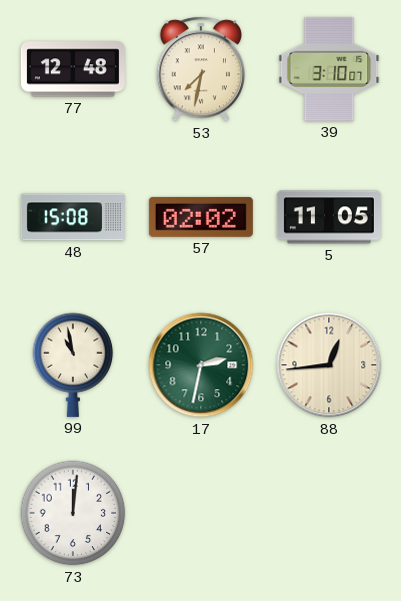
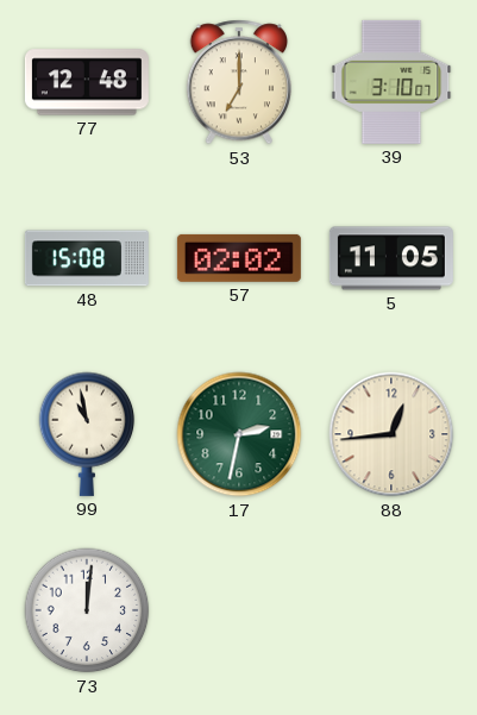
53: 7:32 -> 7:00
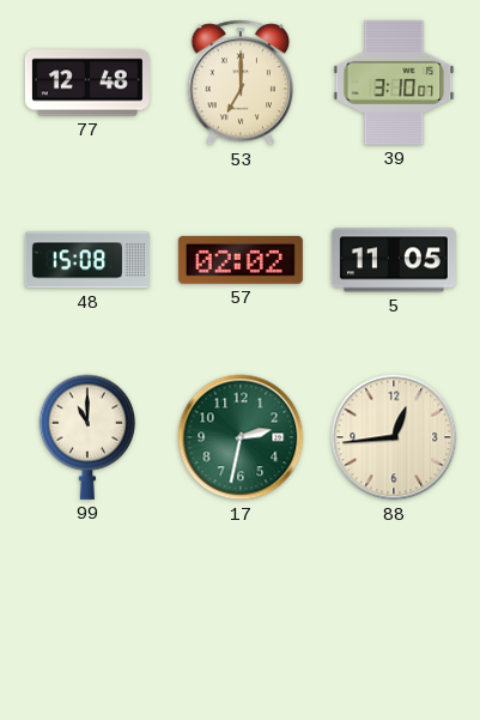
99: 10:58 -> 11:00
73: 12:01 -> none
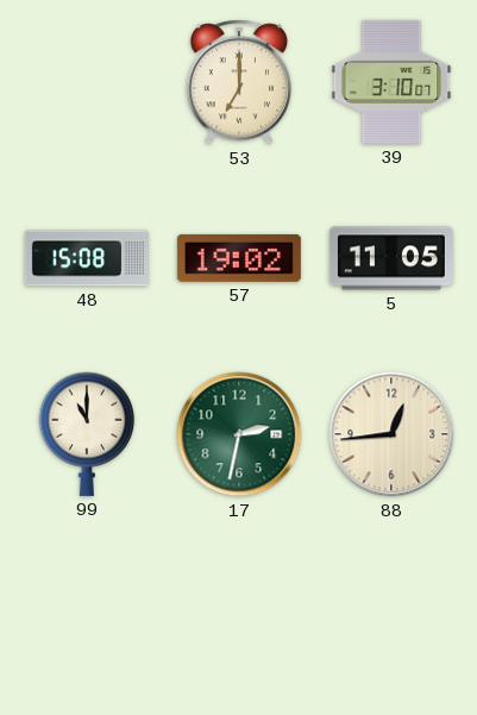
77: 12:48 -> none
57: 02:02 -> 19:02
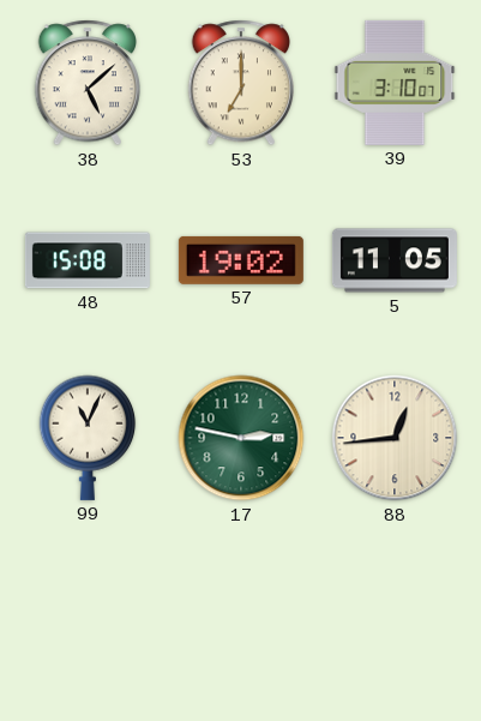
38: none -> 5:08
99: 11:00 -> 11:04
17: 2:32 -> 2:47
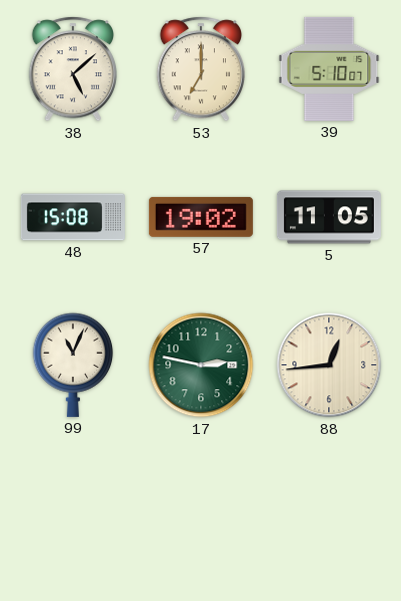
39: 3:10 -> 5:10
